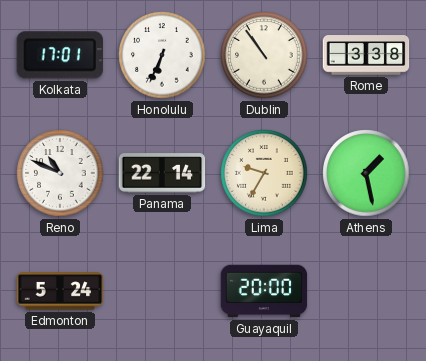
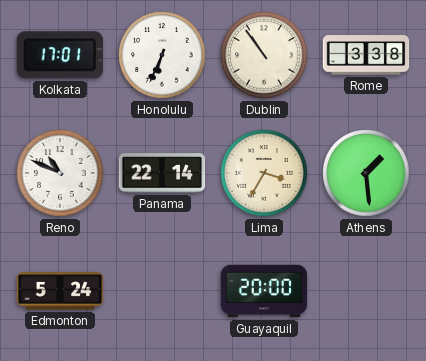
Lima: 9:35 -> 3:35
Athens: 1:28 -> 1:29
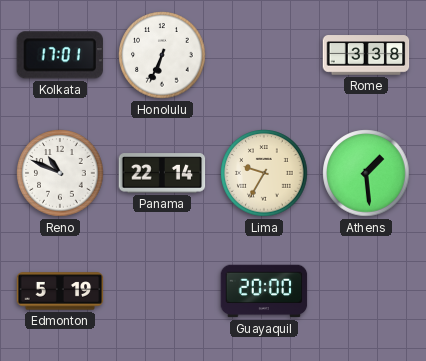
Dublin: 10:54 -> none
Lima: 3:35 -> 9:35
Edmonton: 5:24 -> 5:19
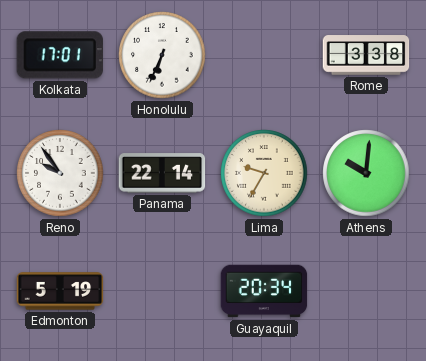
Reno: 10:49 -> 9:54
Athens: 1:29 -> 10:01
Guayaquil: 20:00 -> 20:34
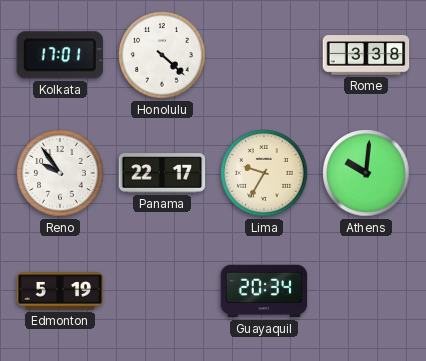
Honolulu: 6:34 -> 4:22
Panama: 22:14 -> 22:17
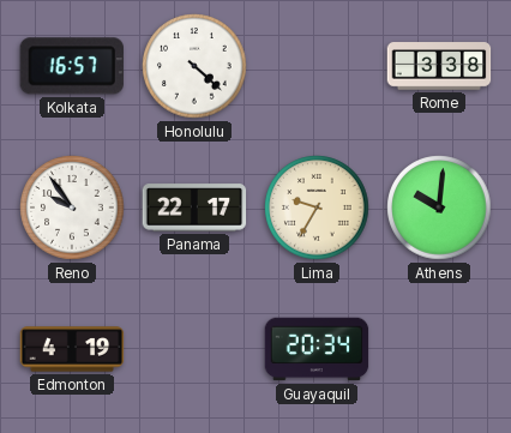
Kolkata: 17:01 -> 16:57
Edmonton: 5:19 -> 4:19
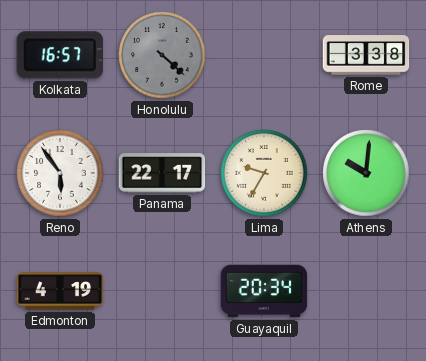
Honolulu dial: white -> grey
Reno: 9:54 -> 5:54
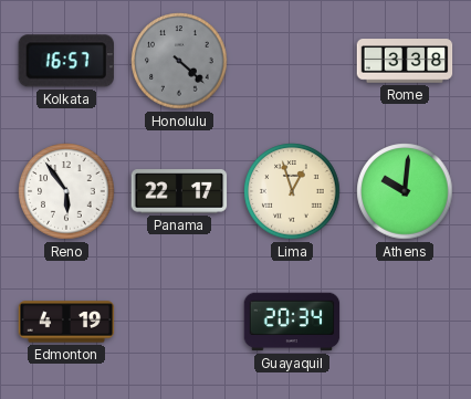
Lima: 9:35 -> 12:57
